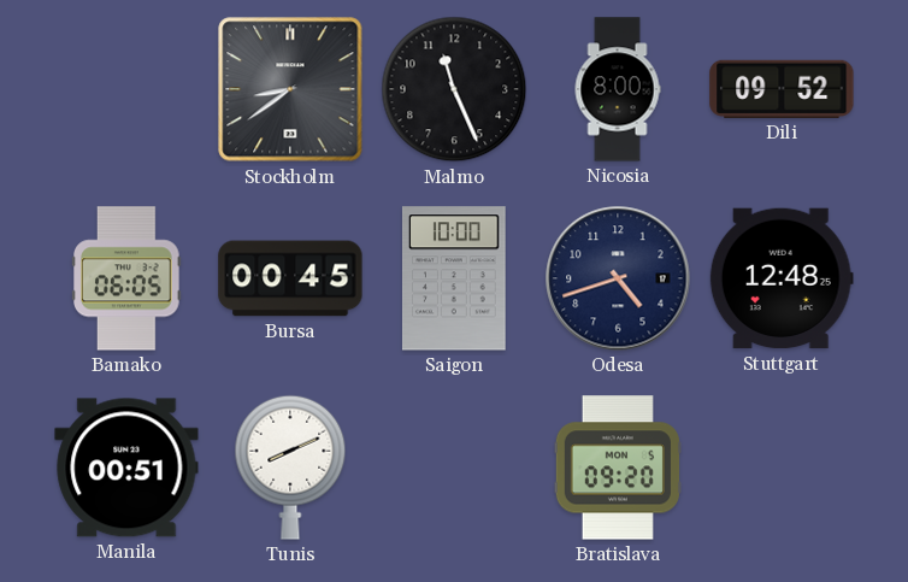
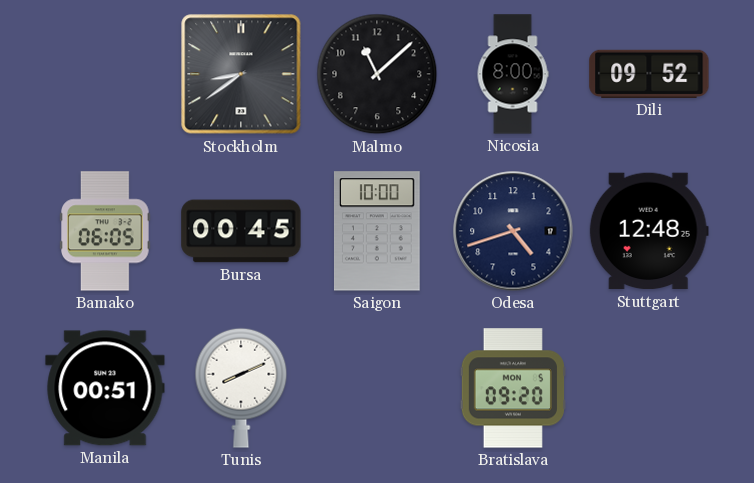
Malmo: 11:26 -> 11:08
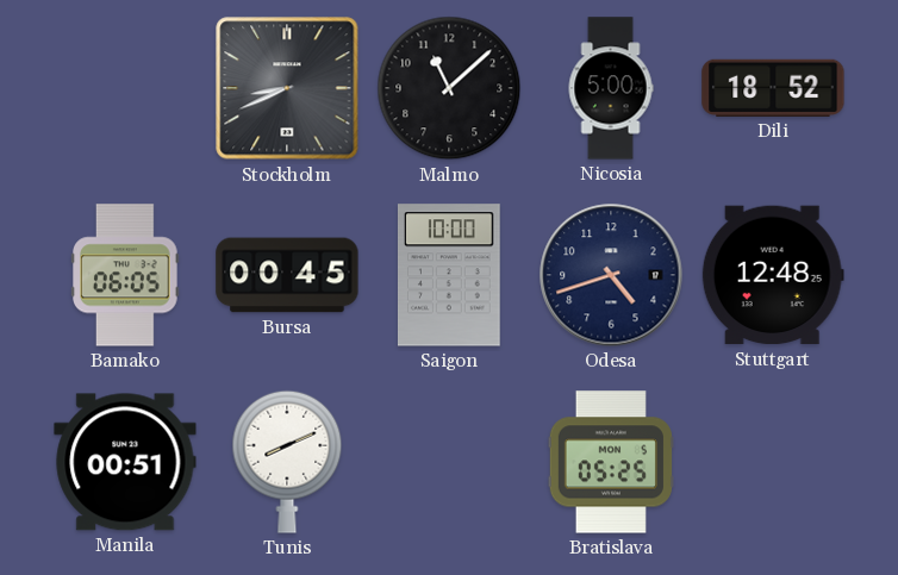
Stockholm: 8:39 -> 8:41
Nicosia: 8:00 -> 5:00
Dili: 09:52 -> 18:52
Bratislava: 09:20 -> 05:25
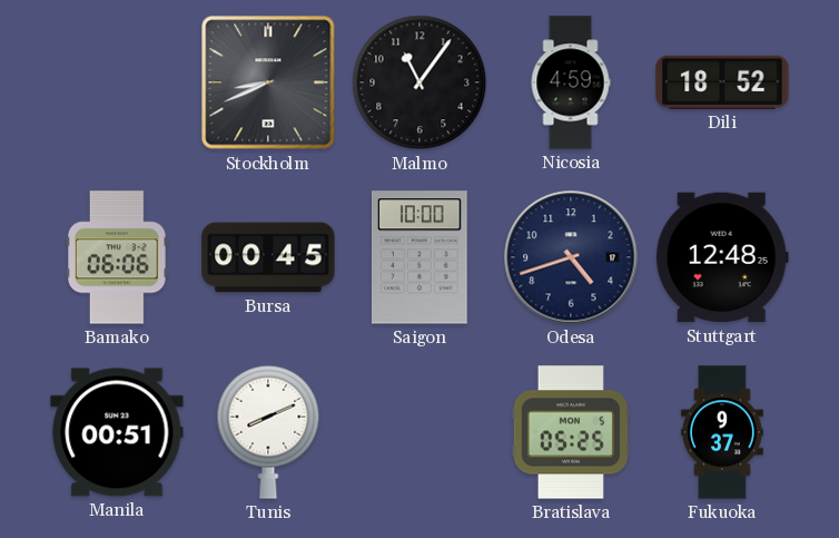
Malmo: 11:08 -> 11:06
Nicosia: 5:00 -> 4:59
Bamako: 06:05 -> 06:06
Fukuoka: none -> 9:37
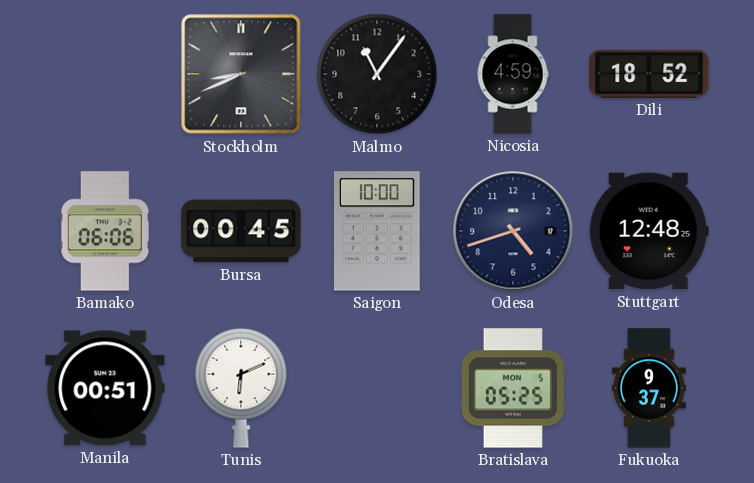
Tunis: 8:11 -> 6:11
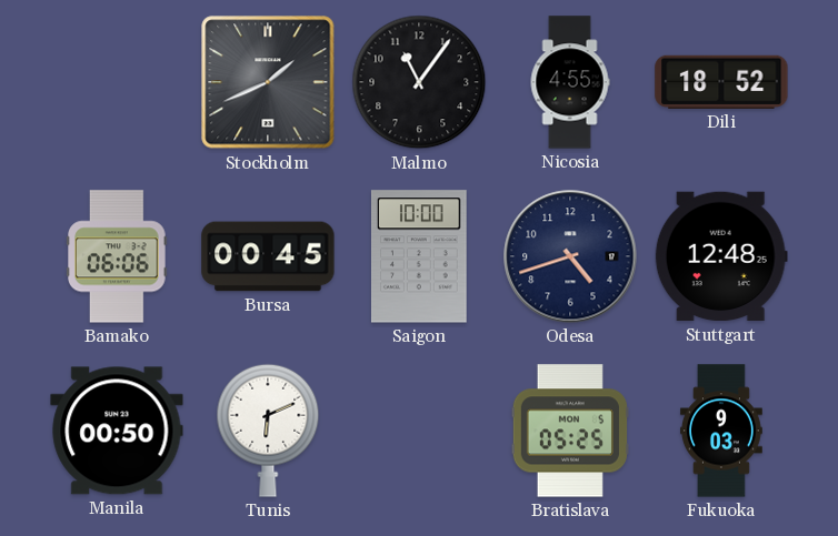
Stockholm: 8:41 -> 1:41
Nicosia: 4:59 -> 4:55
Manila: 00:51 -> 00:50
Fukuoka: 9:37 -> 9:03
